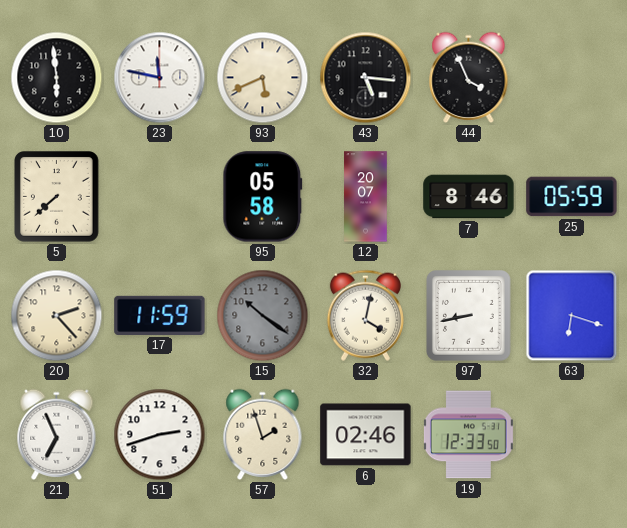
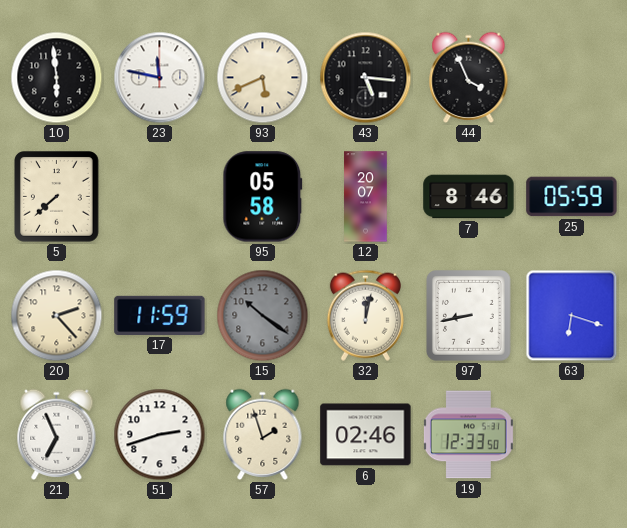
32: 4:02 -> 12:02
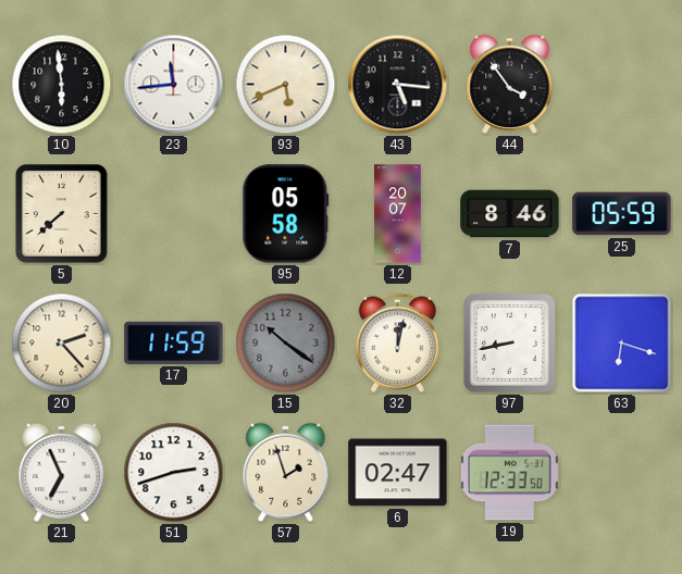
23: 11:47 -> 11:44
44: 3:56 -> 3:54
6: 02:46 -> 02:47
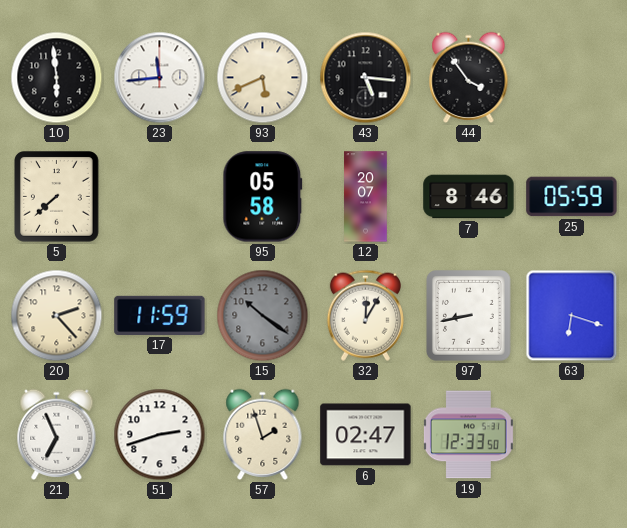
32: 12:02 -> 12:05
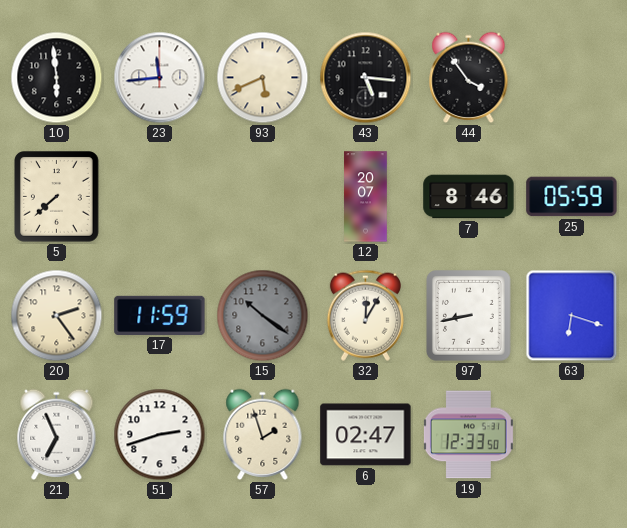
95: 05:58 -> none
20: 2:23 -> 2:24
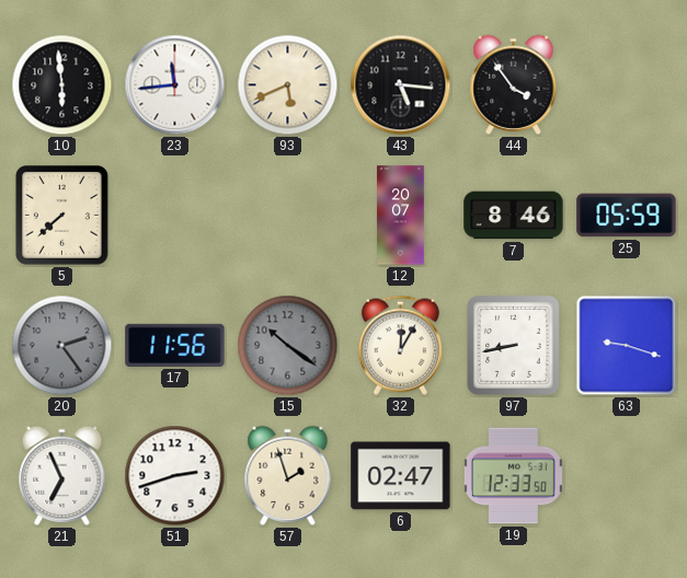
20 dial: cream -> grey
17: 11:59 -> 11:56
63: 6:18 -> 9:18
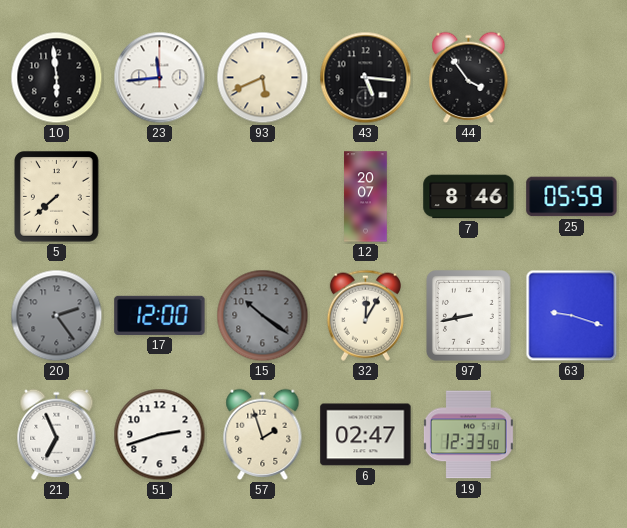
17: 11:56 -> 12:00
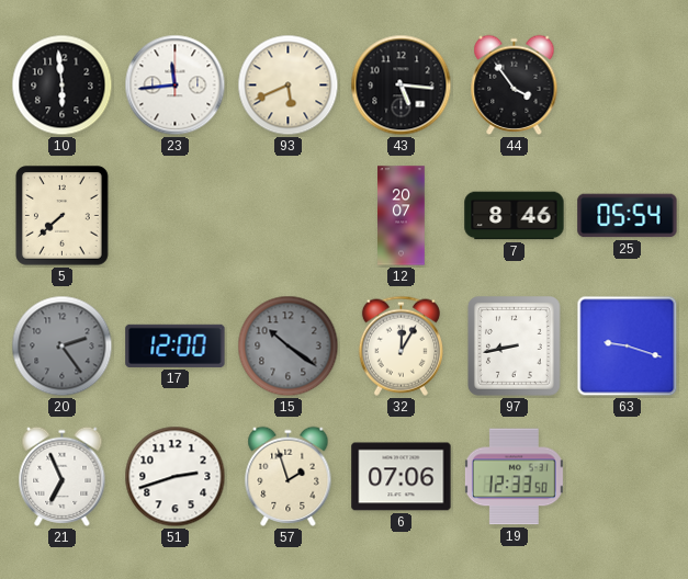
25: 05:59 -> 05:54
6: 02:47 -> 07:06
